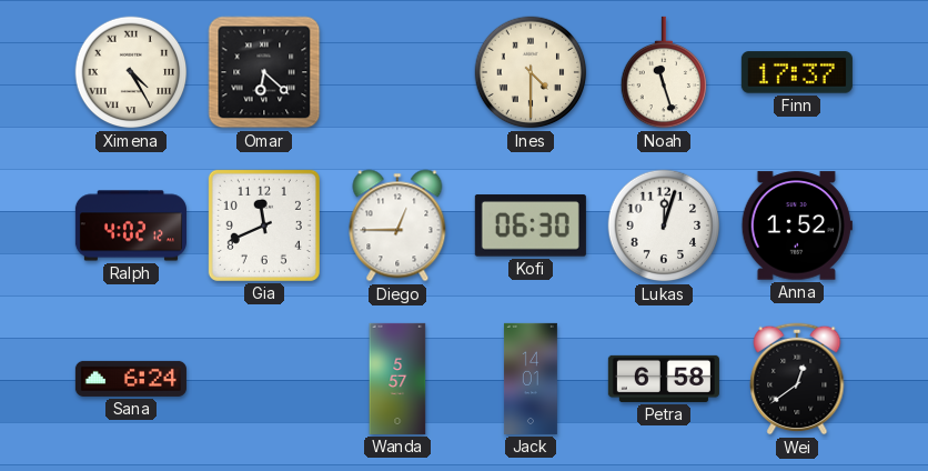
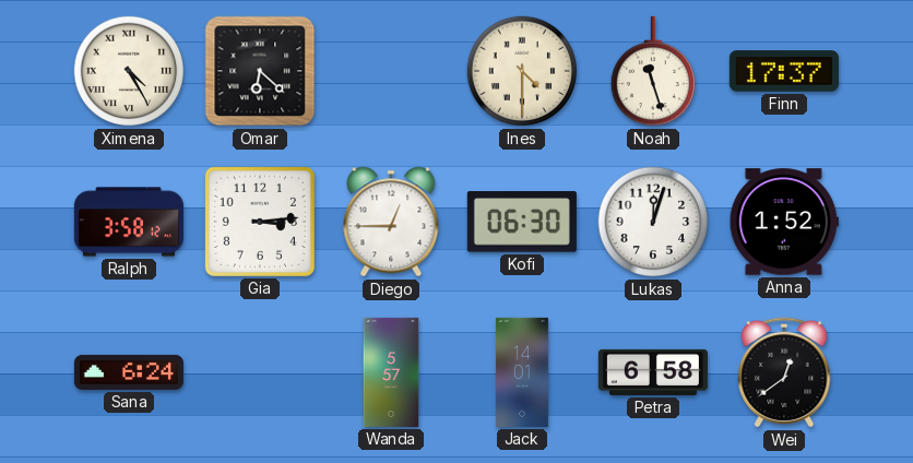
Ralph: 4:02 -> 3:58
Gia: 11:41 -> 3:14
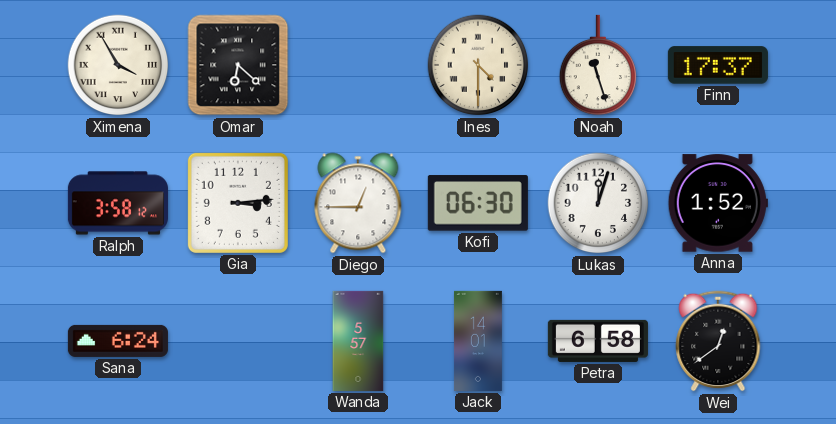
Ximena: 4:25 -> 3:55
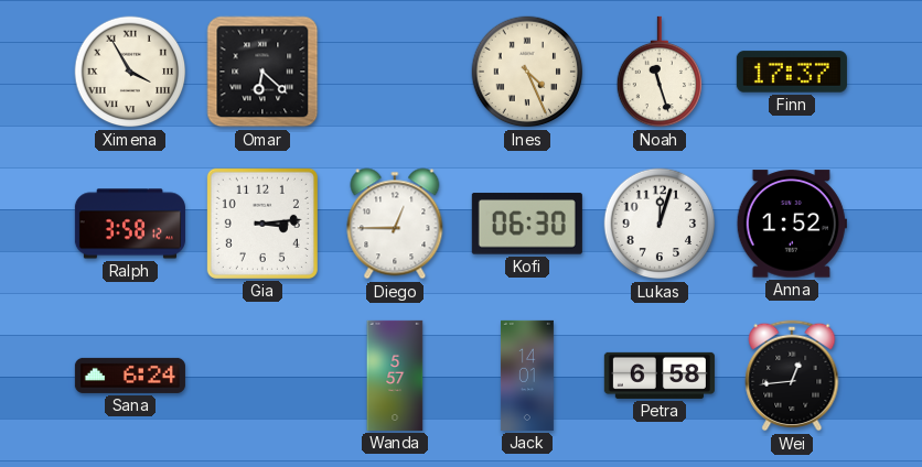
Ines: 4:30 -> 4:26
Wei: 12:39 -> 12:44
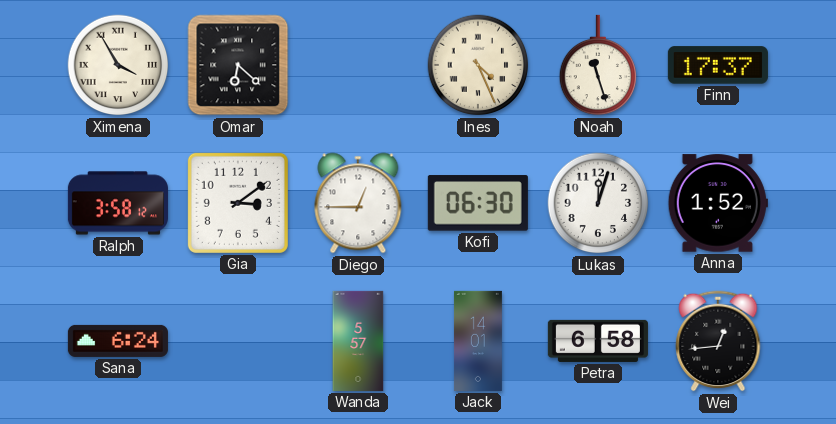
Gia: 3:14 -> 3:09
